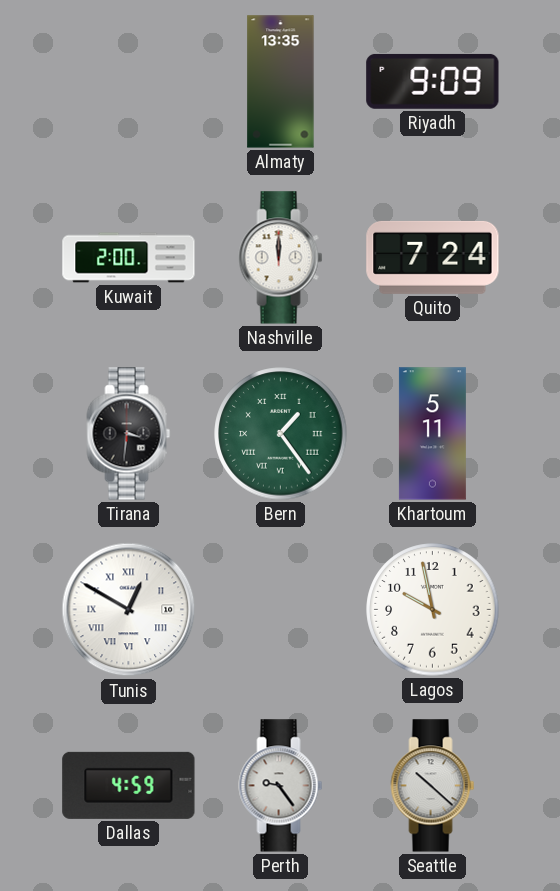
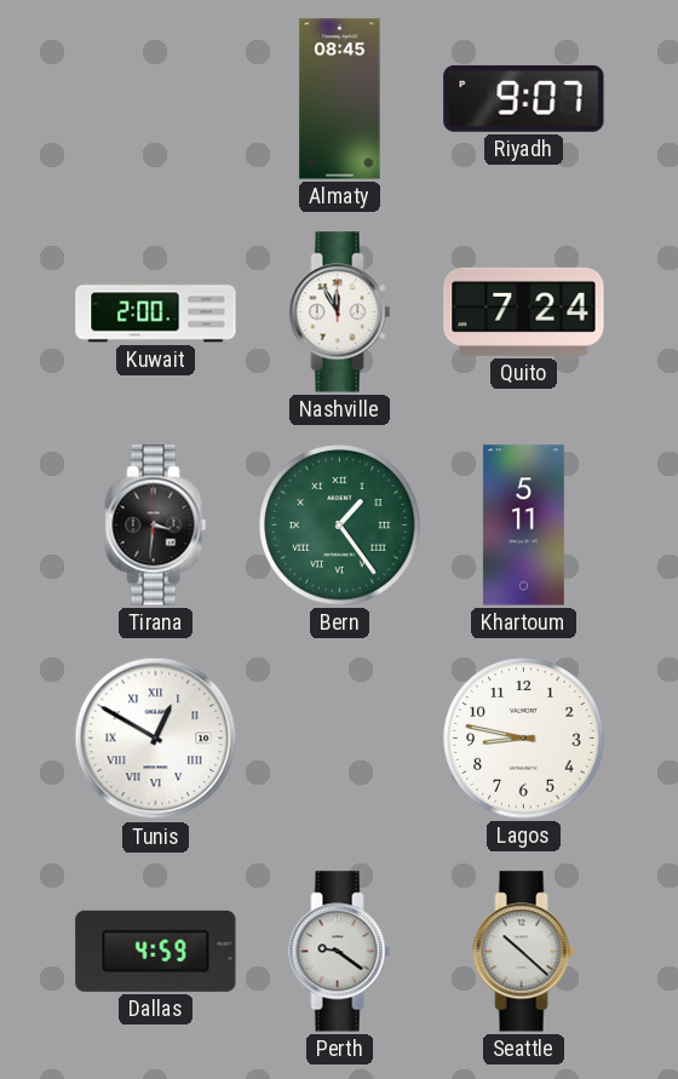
Almaty: 13:35 -> 08:45
Riyadh: 9:09 -> 9:07
Nashville: 12:00 -> 11:55
Lagos: 9:58 -> 8:47
Perth: 9:24 -> 9:21
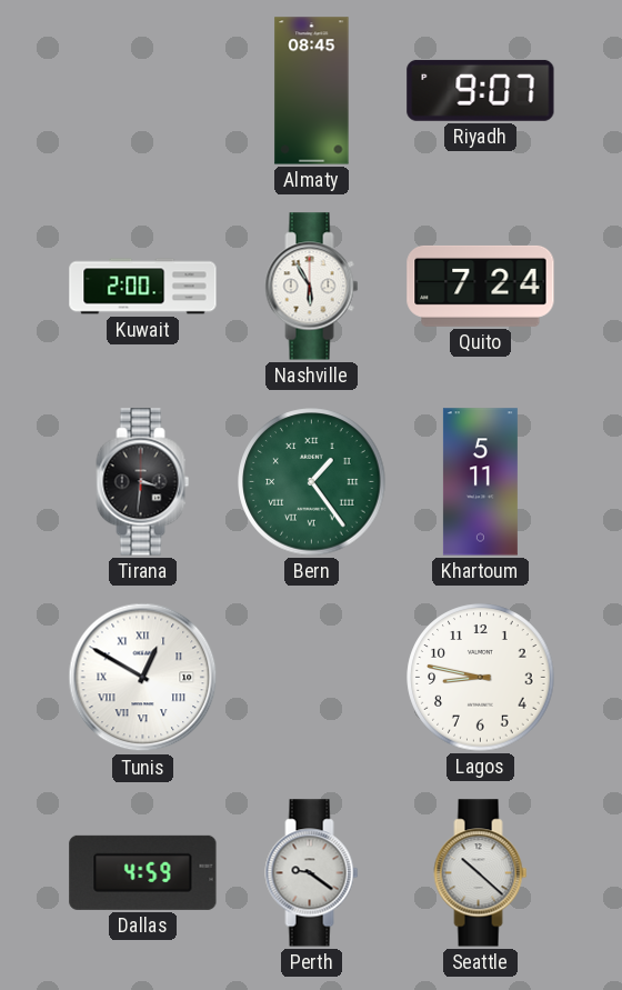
Nashville: 11:55 -> 5:55
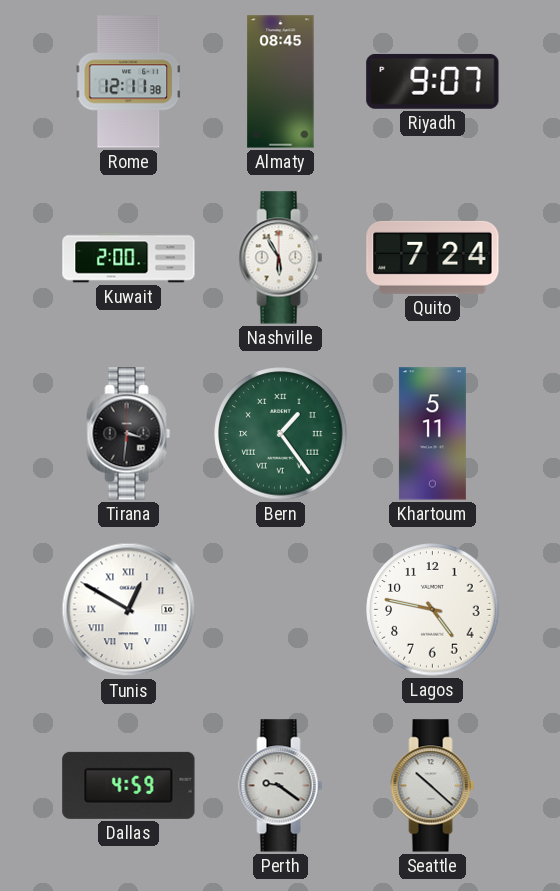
Rome: none -> 12:11
Lagos: 8:47 -> 4:47
